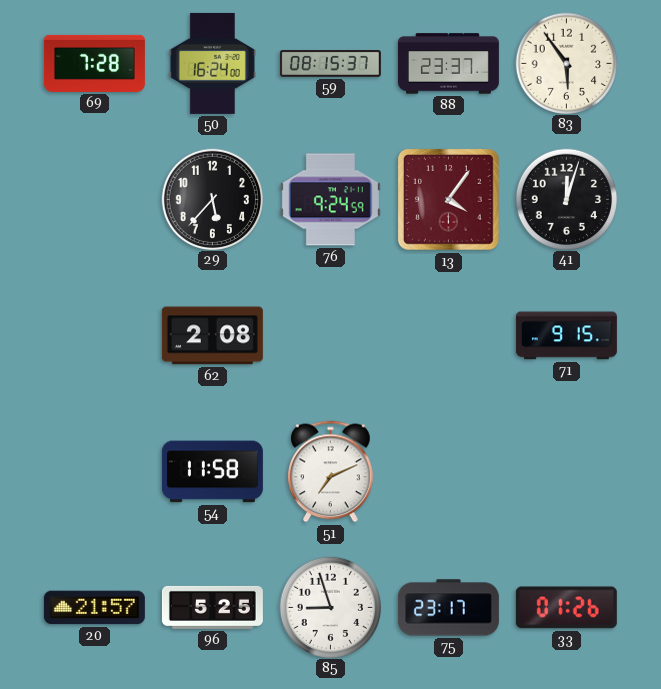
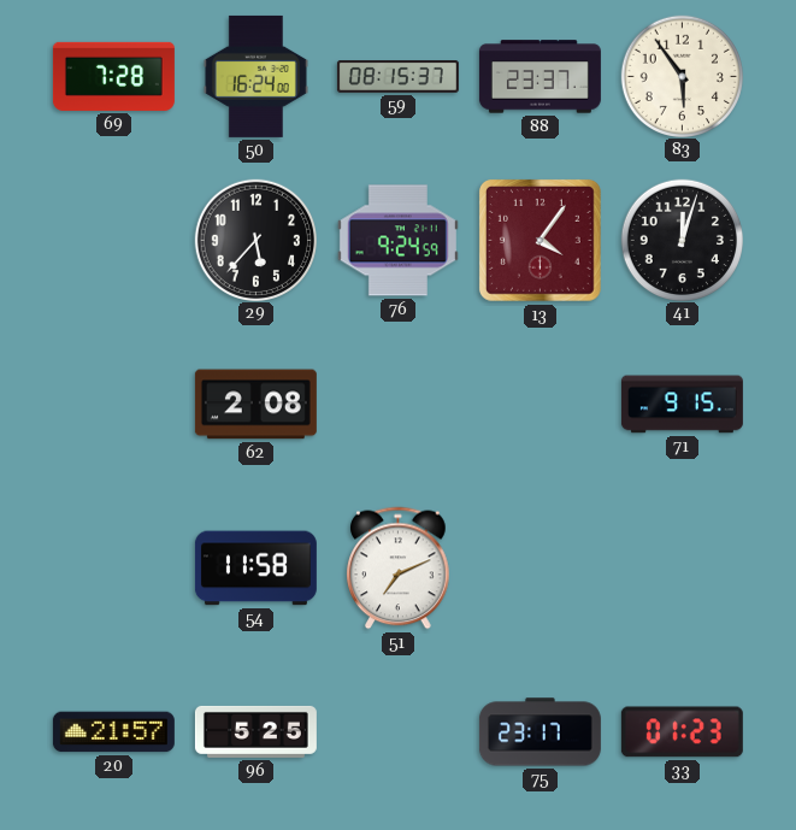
85: 8:57 -> none
33: 01:26 -> 01:23
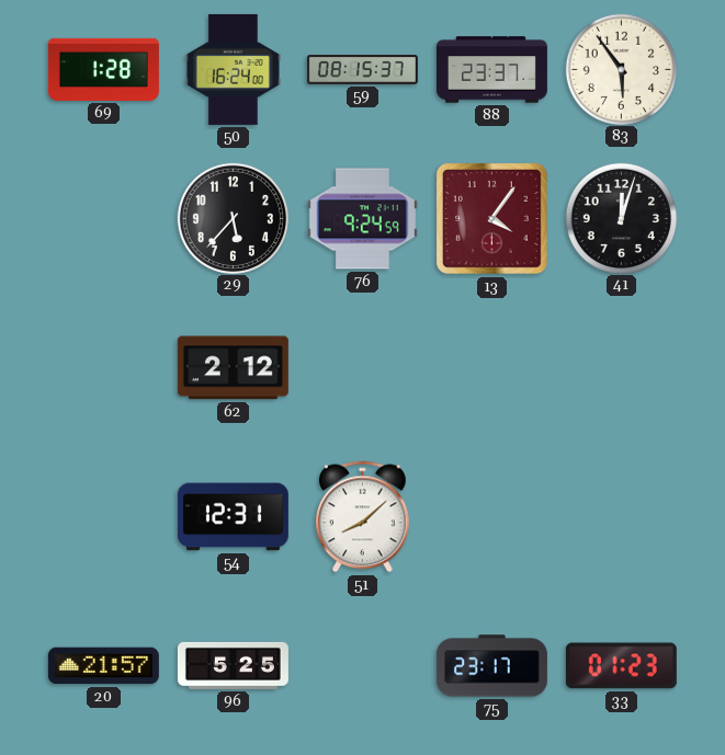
69: 7:28 -> 1:28
62: 2:08 -> 2:12
71: 9:15 -> none
54: 11:58 -> 12:31
51: 7:11 -> 8:08
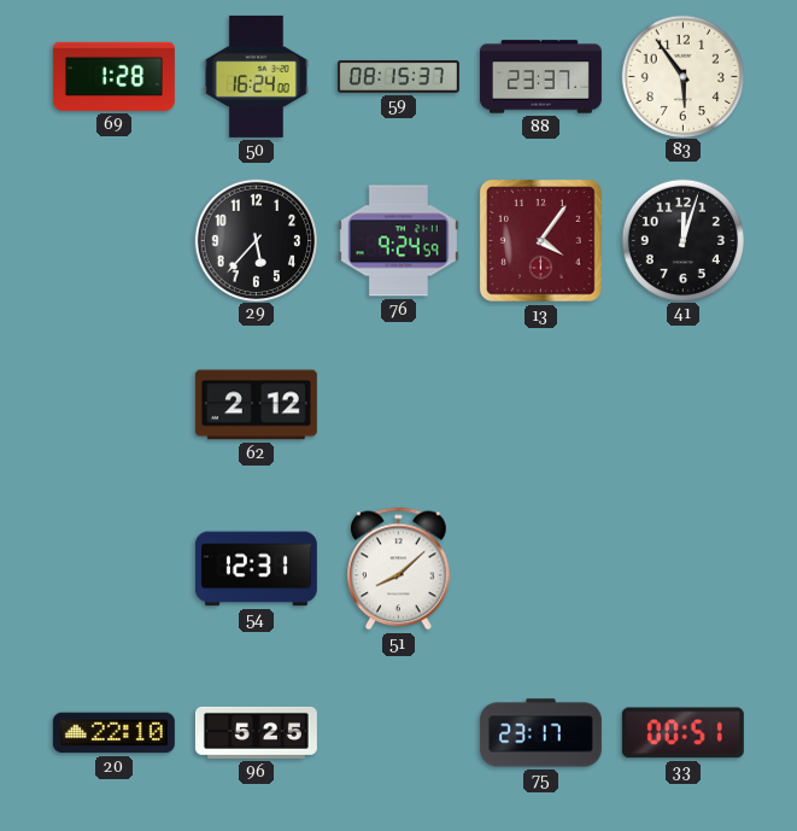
20: 21:57 -> 22:10
33: 01:23 -> 00:51
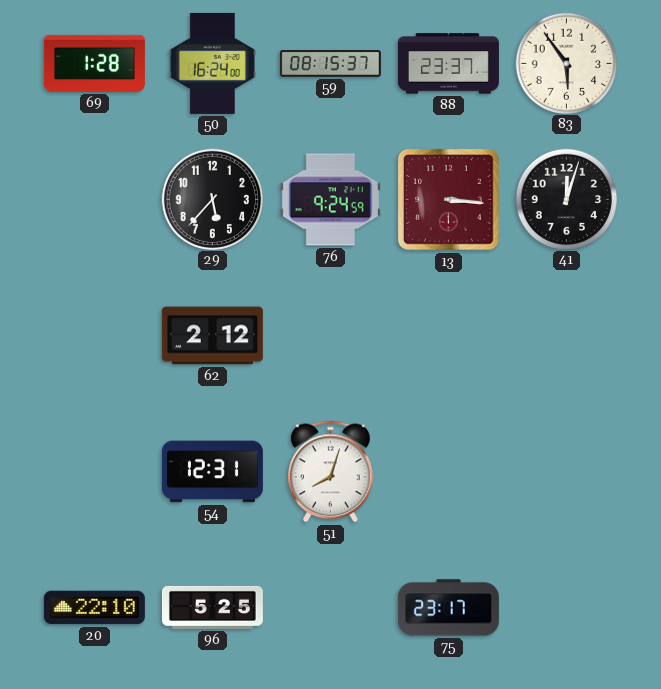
13: 4:06 -> 3:16
51: 8:08 -> 8:03
33: 00:51 -> none
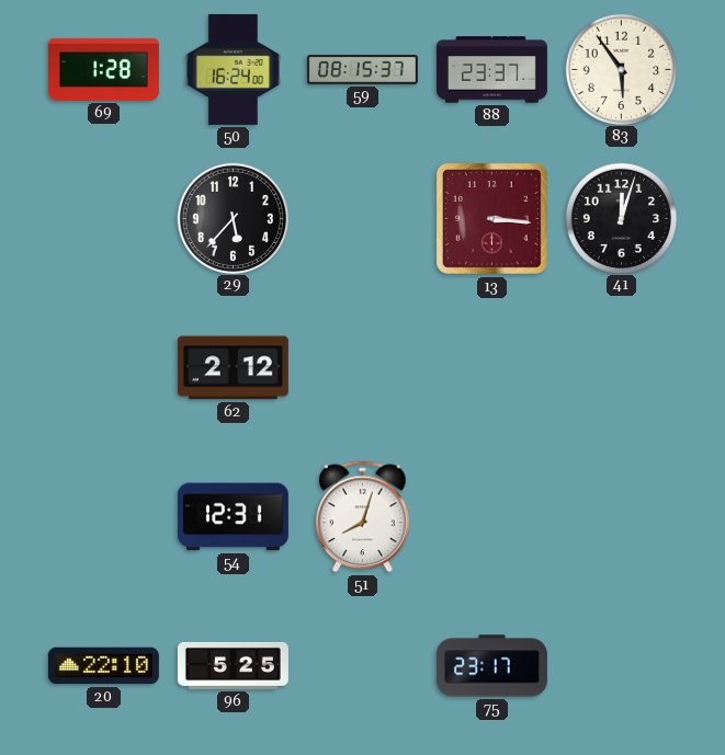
76: 9:24 -> none
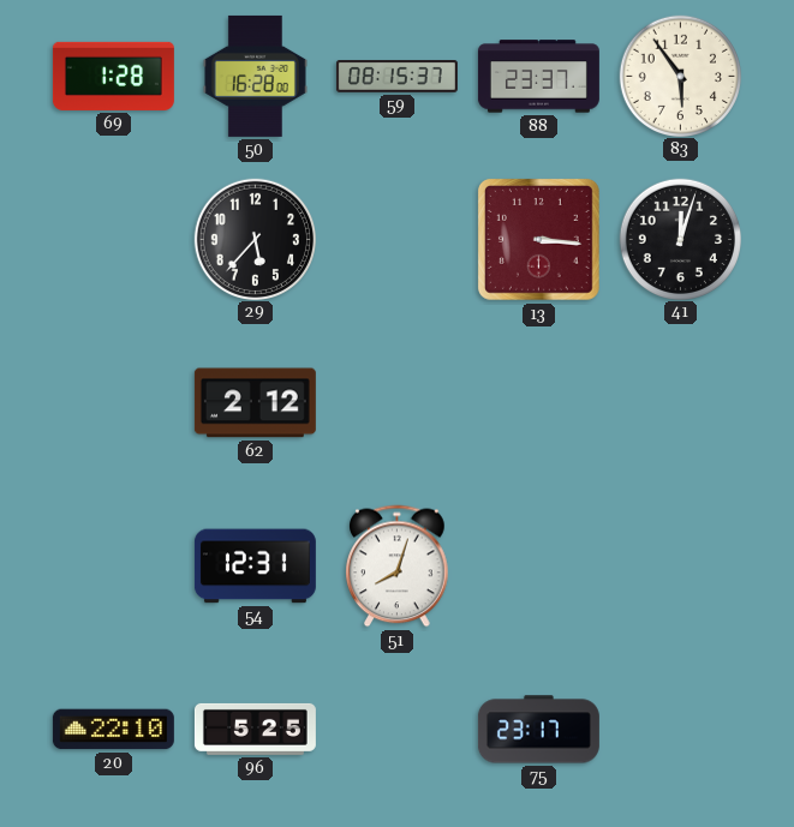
50: 16:24 -> 16:28
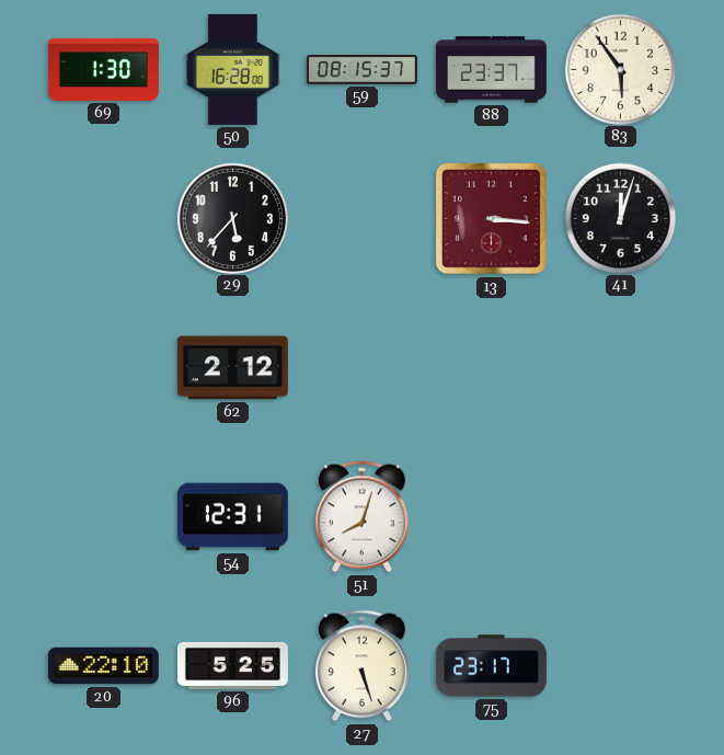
69: 1:28 -> 1:30
27: none -> 5:27
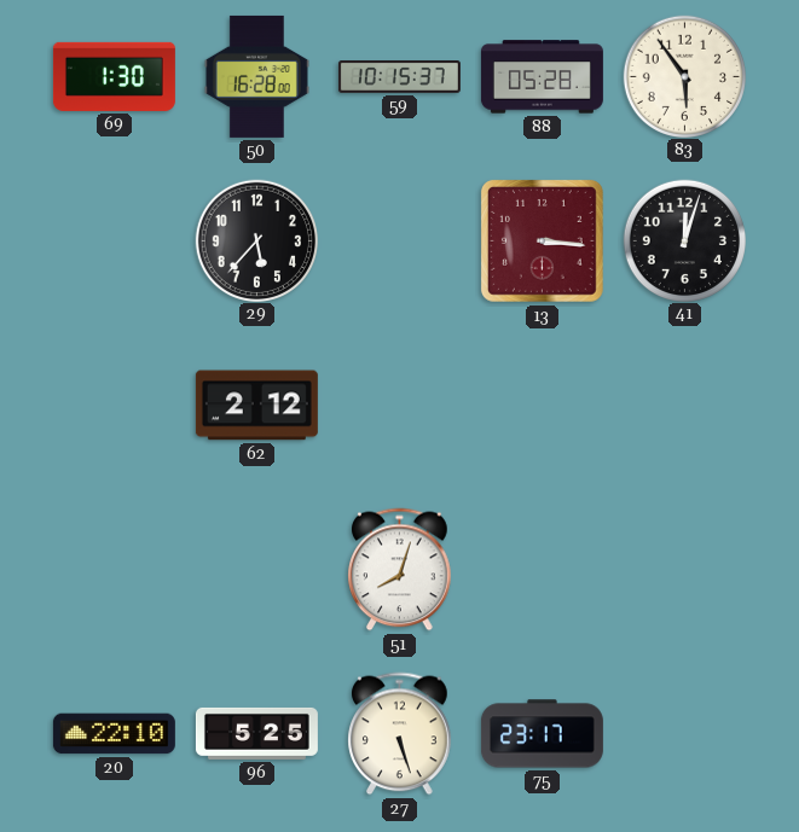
59: 08:15 -> 10:15
88: 23:37 -> 05:28
54: 12:31 -> none
